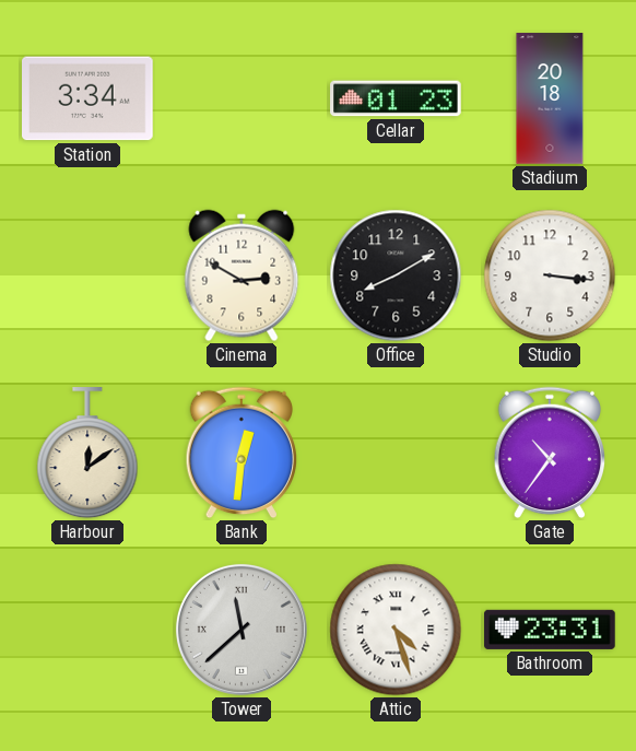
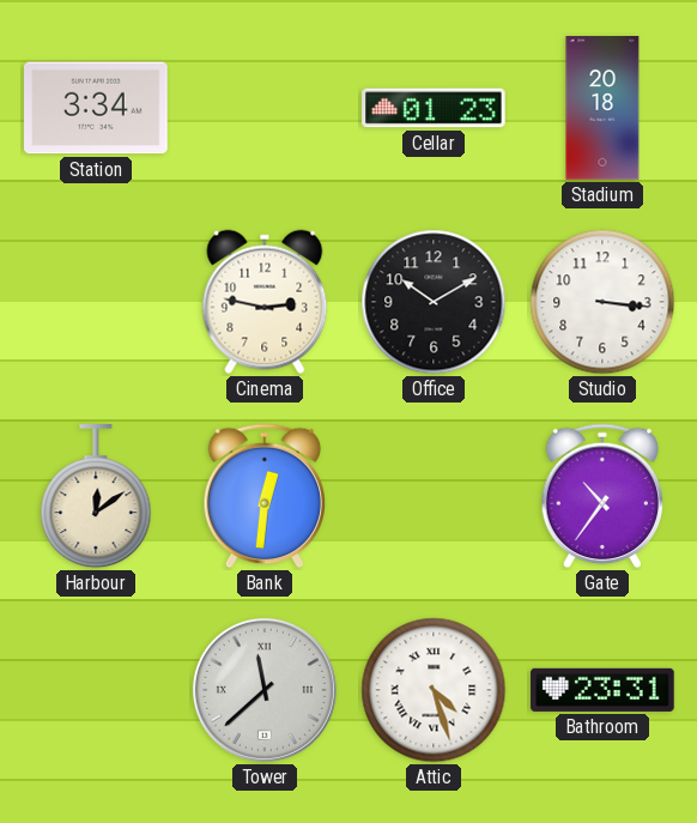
Cinema: 2:50 -> 2:47
Office: 8:10 -> 10:10
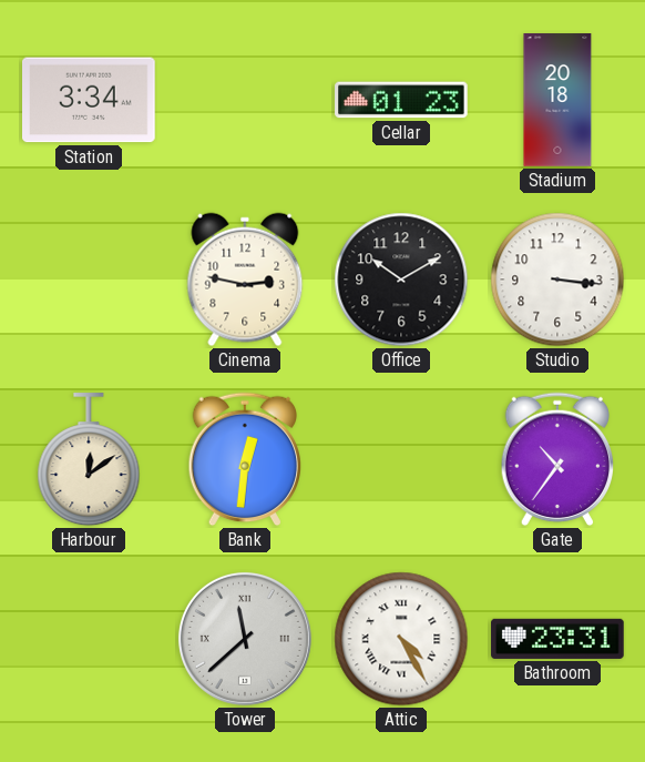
Attic: 4:27 -> 4:25
